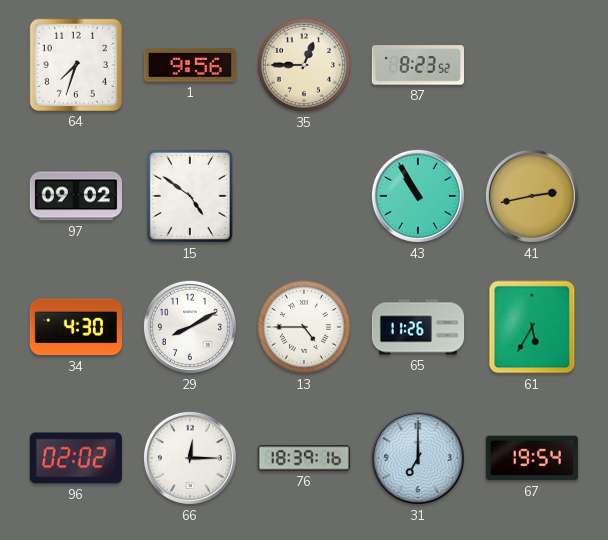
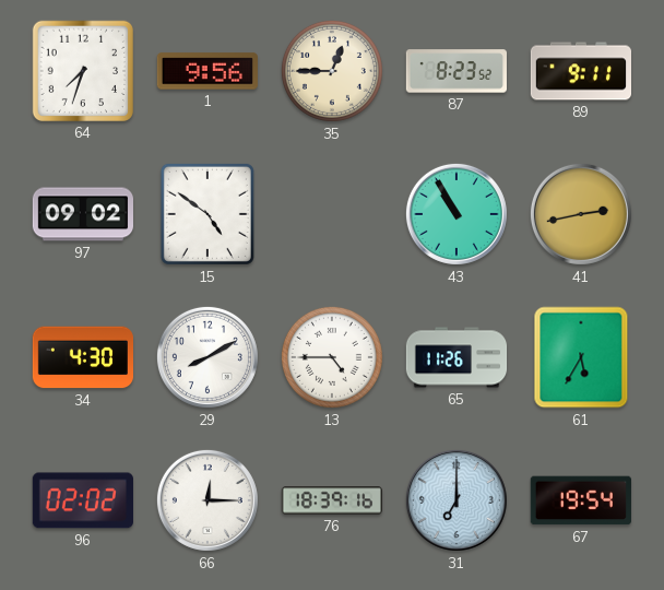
89: none -> 9:11
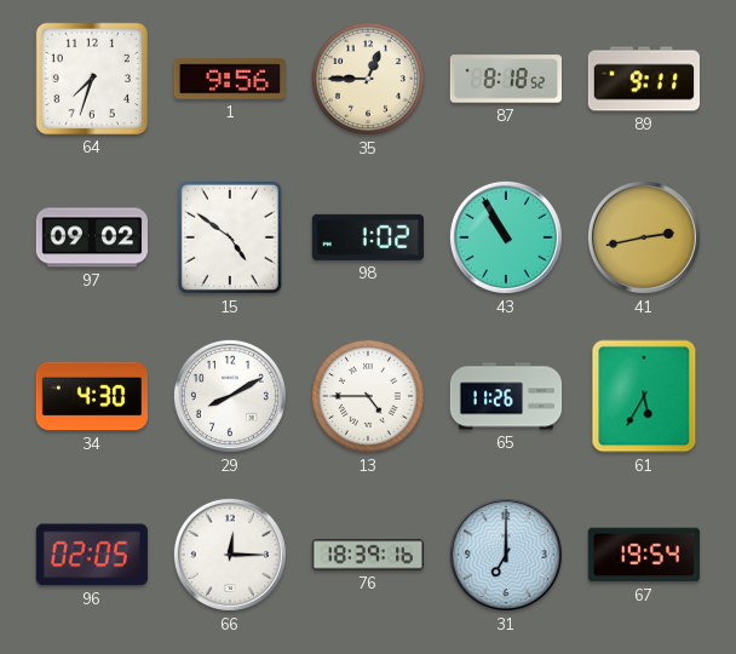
87: 8:23 -> 8:18
98: none -> 1:02
96: 02:02 -> 02:05
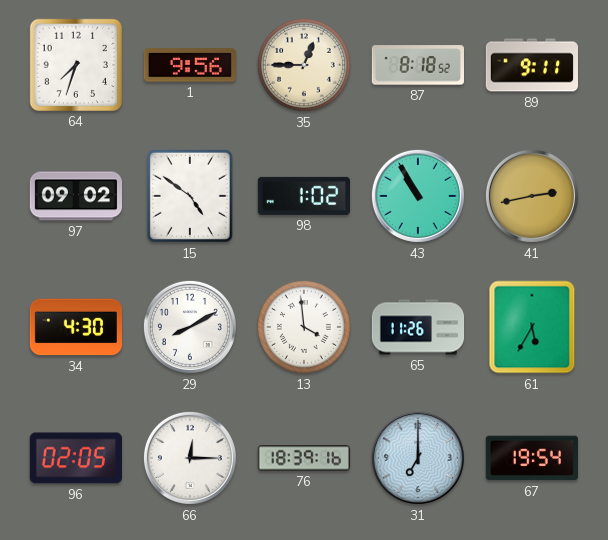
13: 4:45 -> 3:59
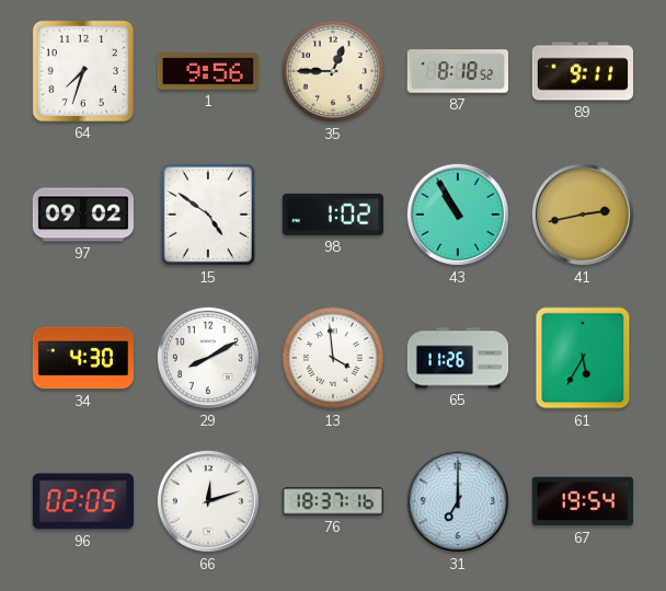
66: 12:15 -> 12:12
76: 18:39 -> 18:37
